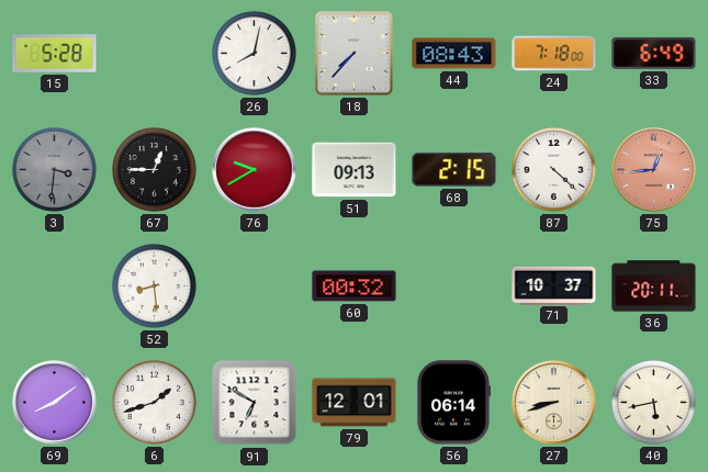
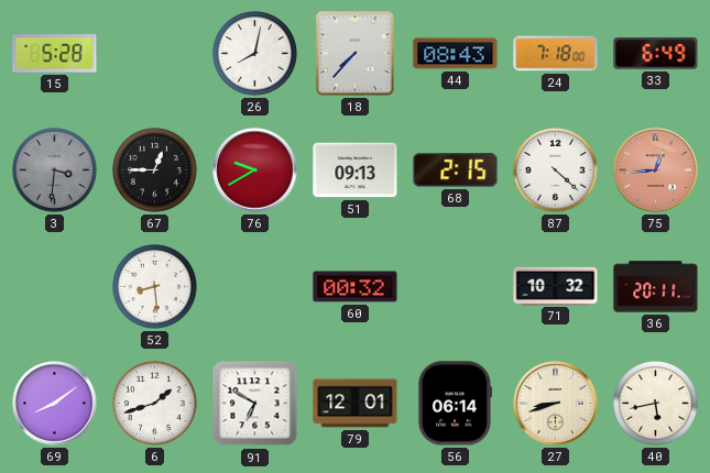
71: 10:37 -> 10:32
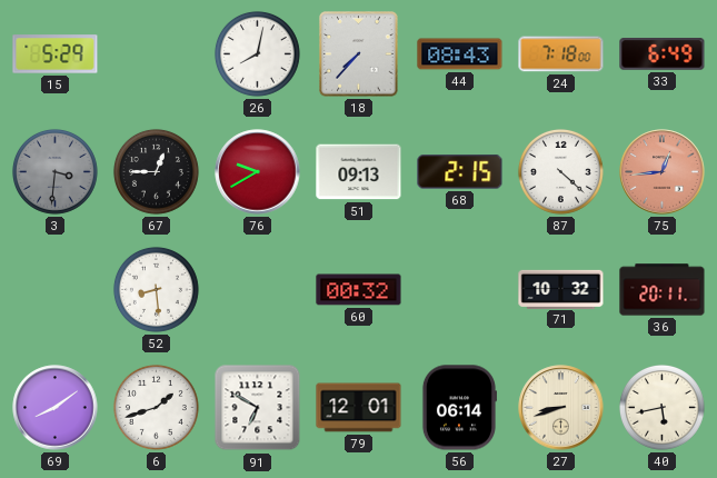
15: 5:28 -> 5:29
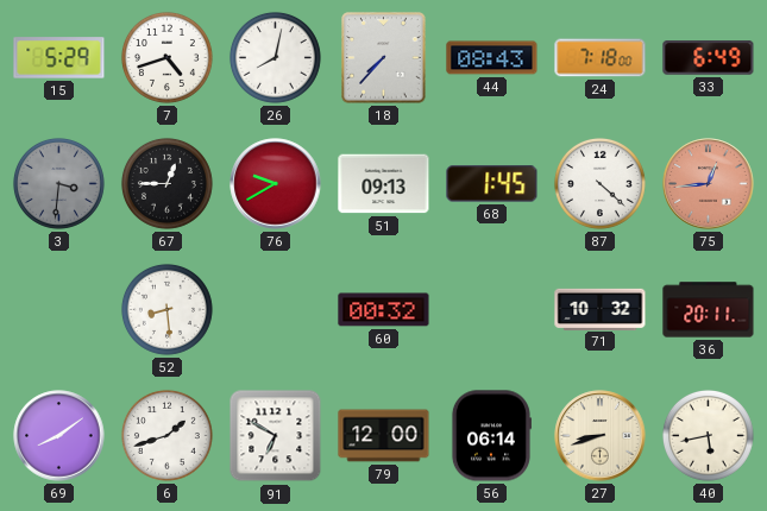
7: none -> 4:42
68: 2:15 -> 1:45
79: 12:01 -> 12:00
